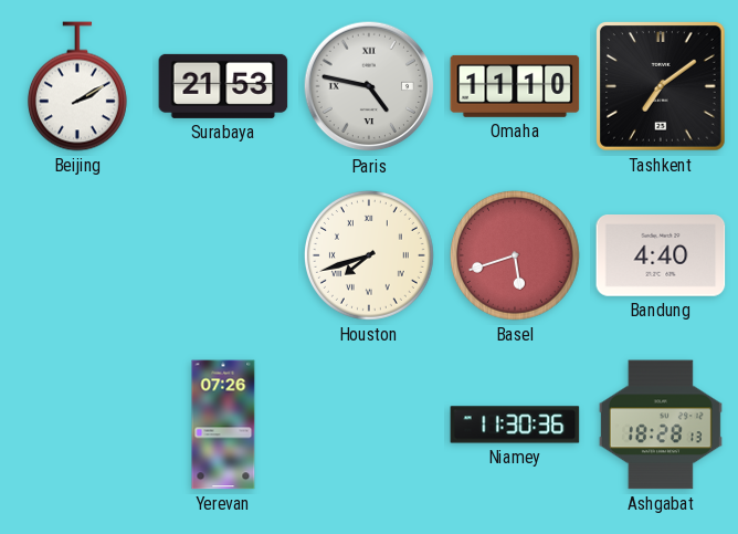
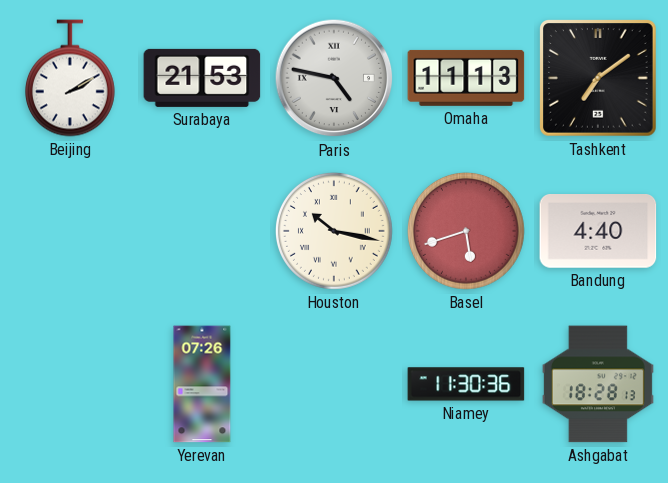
Omaha: 11:10 -> 11:13
Houston: 7:42 -> 10:17
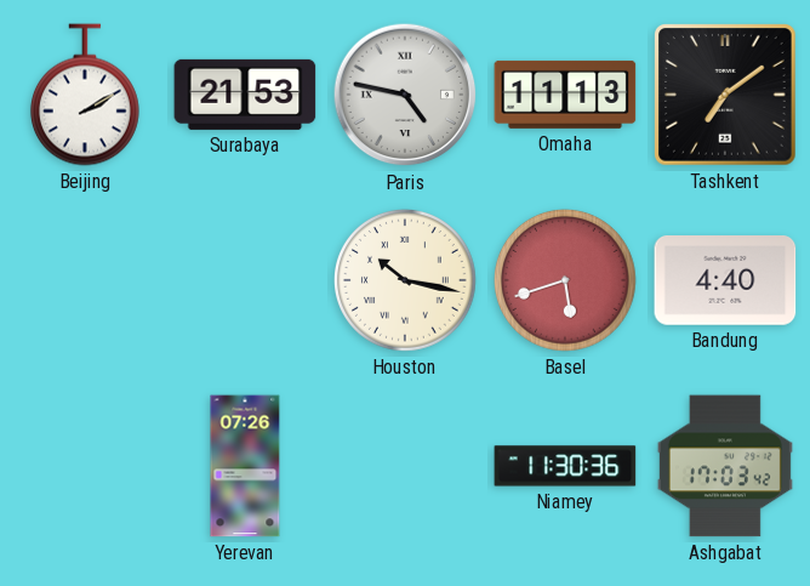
Ashgabat: 18:28 -> 17:03
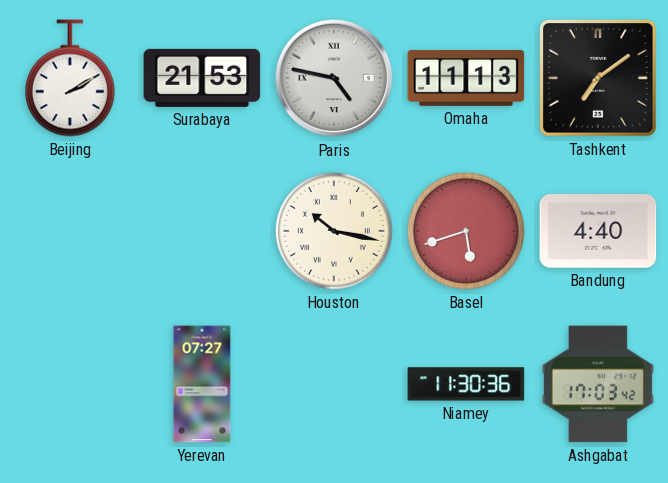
Yerevan: 07:26 -> 07:27
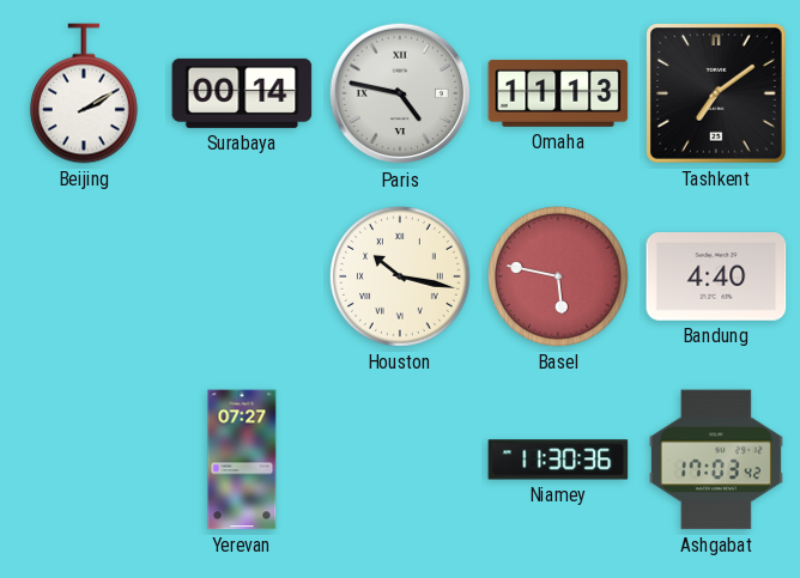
Surabaya: 21:53 -> 00:14
Basel: 5:42 -> 5:47
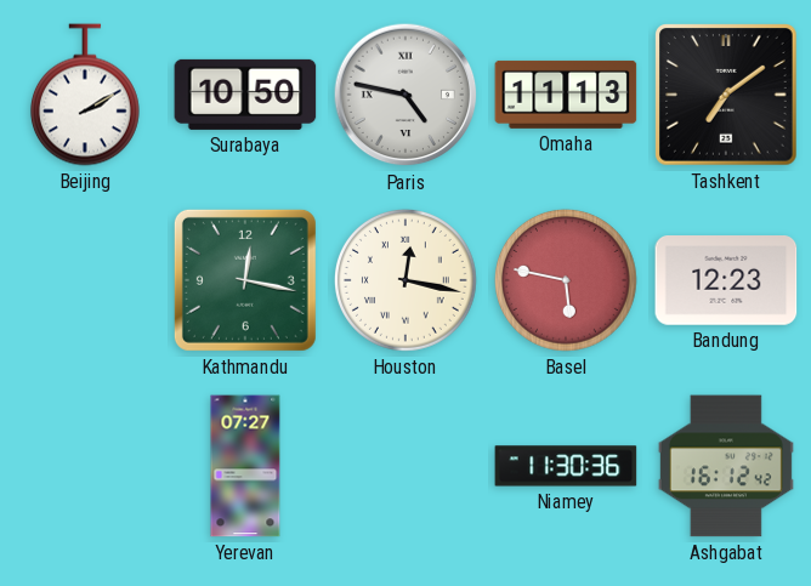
Surabaya: 00:14 -> 10:50
Kathmandu: none -> 12:17
Houston: 10:17 -> 12:17
Bandung: 4:40 -> 12:23
Ashgabat: 17:03 -> 16:12
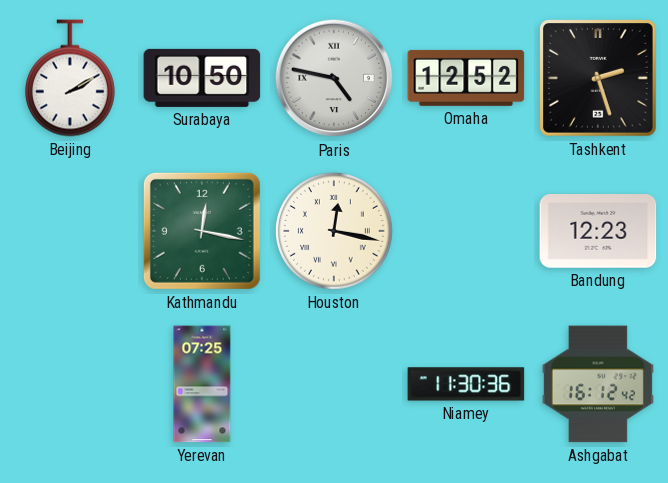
Omaha: 11:13 -> 12:52
Tashkent: 7:09 -> 2:27
Basel: 5:47 -> none
Yerevan: 07:27 -> 07:25
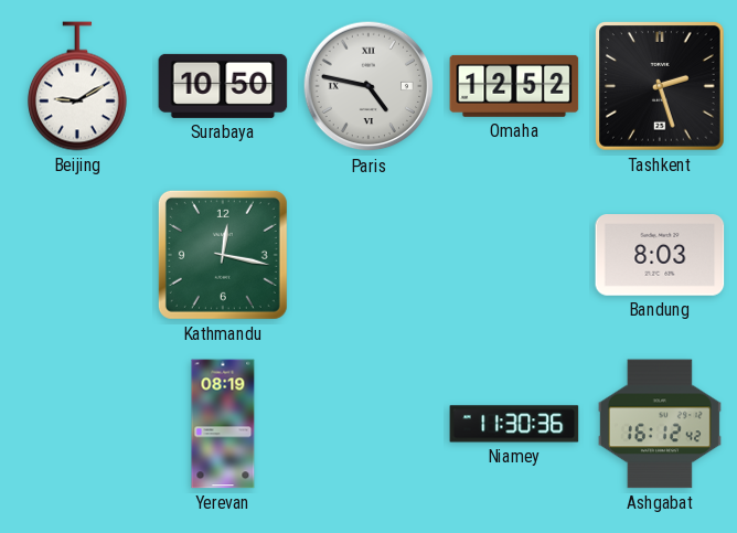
Beijing: 2:10 -> 9:10
Houston: 12:17 -> none
Bandung: 12:23 -> 8:03
Yerevan: 07:25 -> 08:19
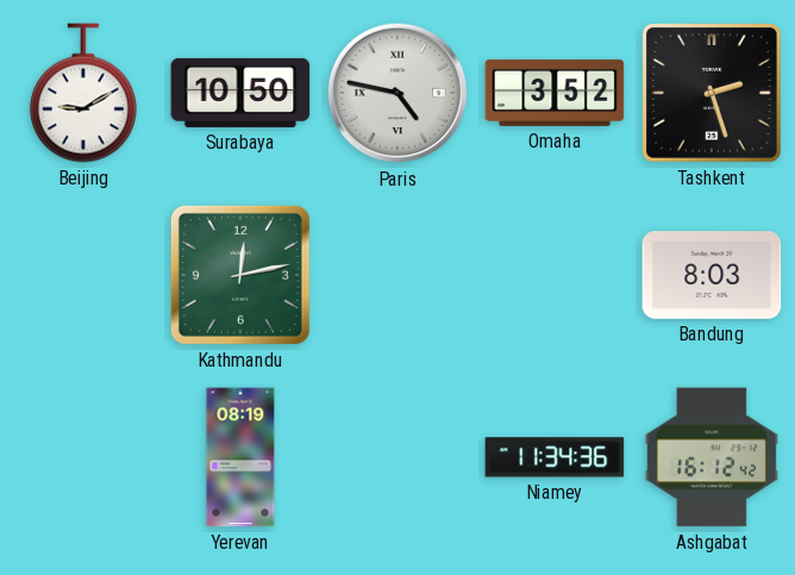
Omaha: 12:52 -> 3:52
Kathmandu: 12:17 -> 12:13
Niamey: 11:30 -> 11:34
